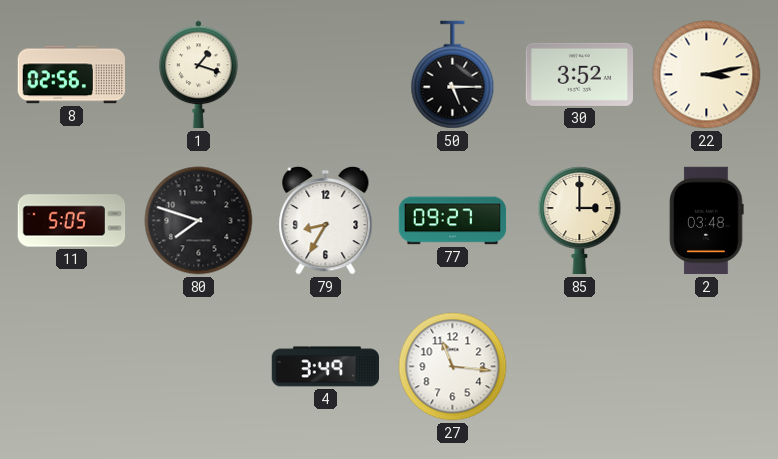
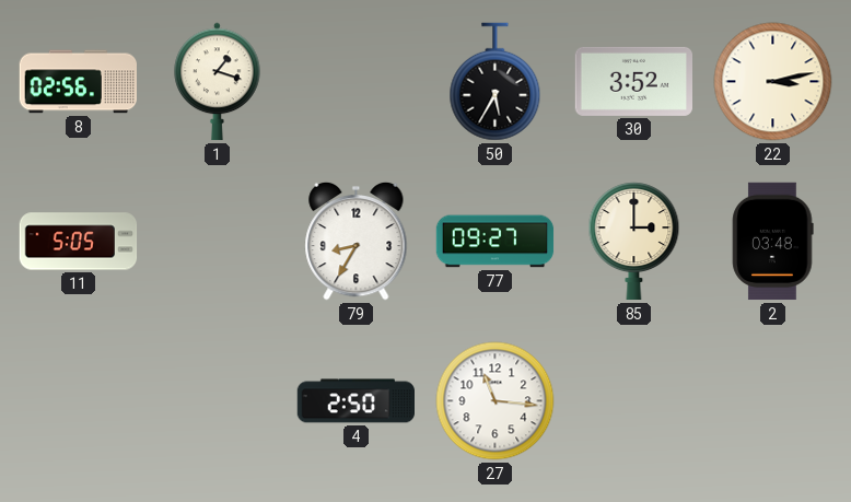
50: 5:15 -> 5:35
80: 7:48 -> none
4: 3:49 -> 2:50
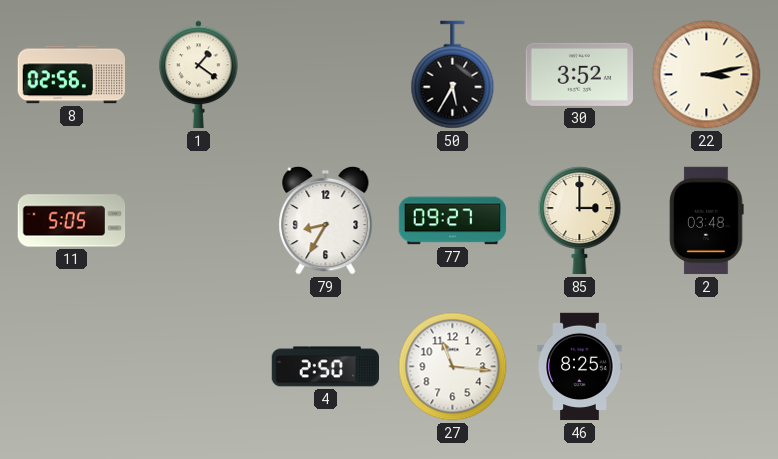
1: 1:18 -> 1:21
46: none -> 8:25
